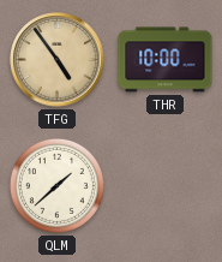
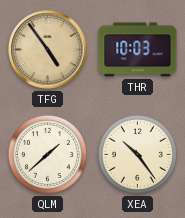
THR: 10:00 -> 10:03
XEA: none -> 10:24
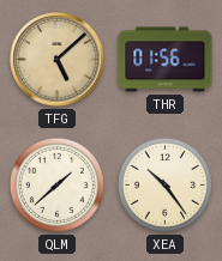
TFG: 4:54 -> 5:08
THR: 10:03 -> 01:56
